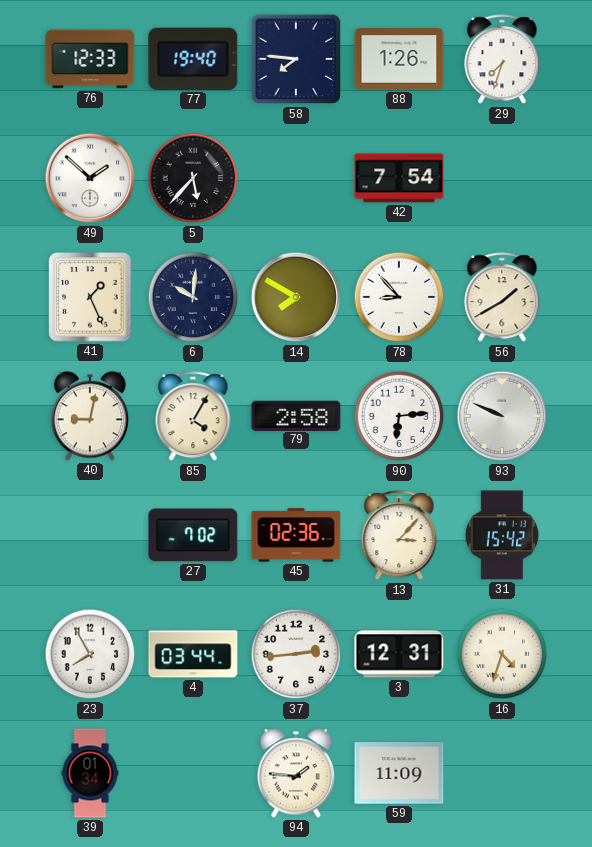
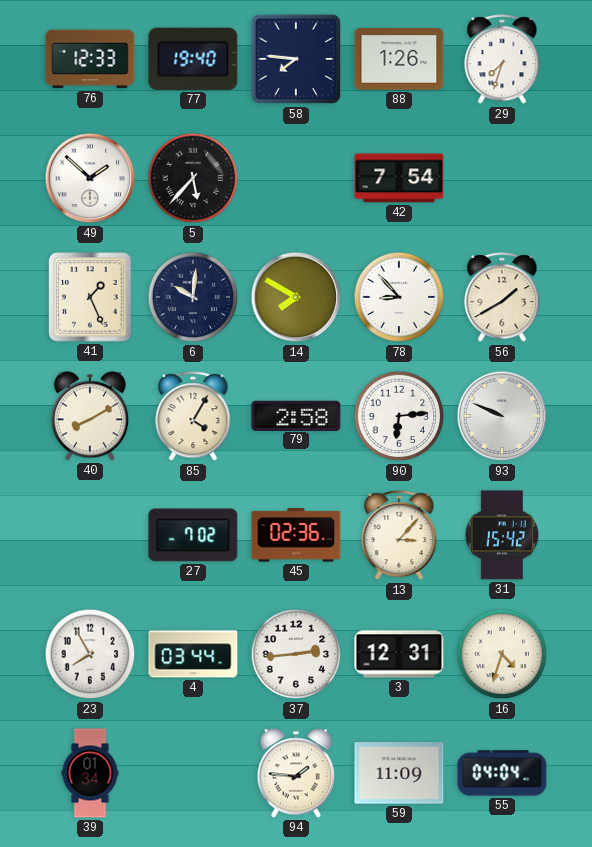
40: 9:02 -> 8:10
55: none -> 04:04
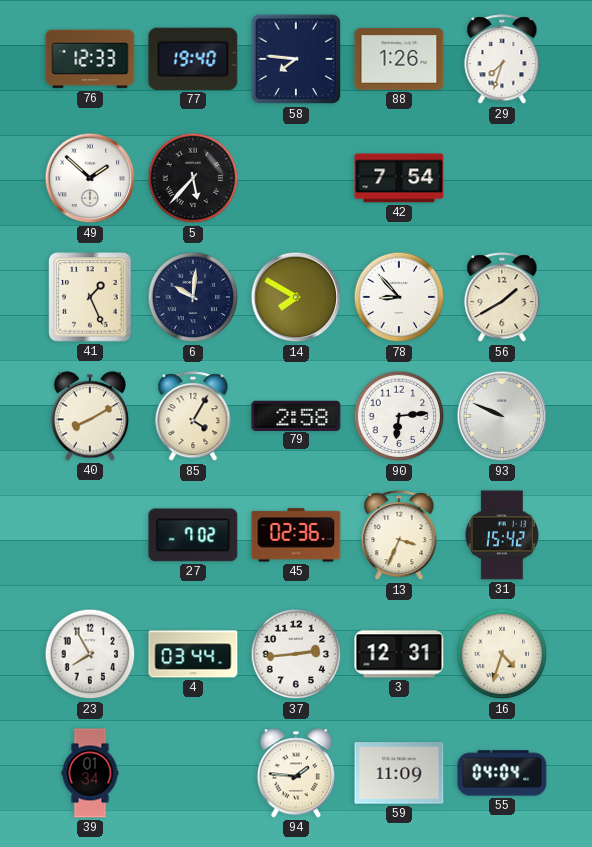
13: 3:07 -> 3:34
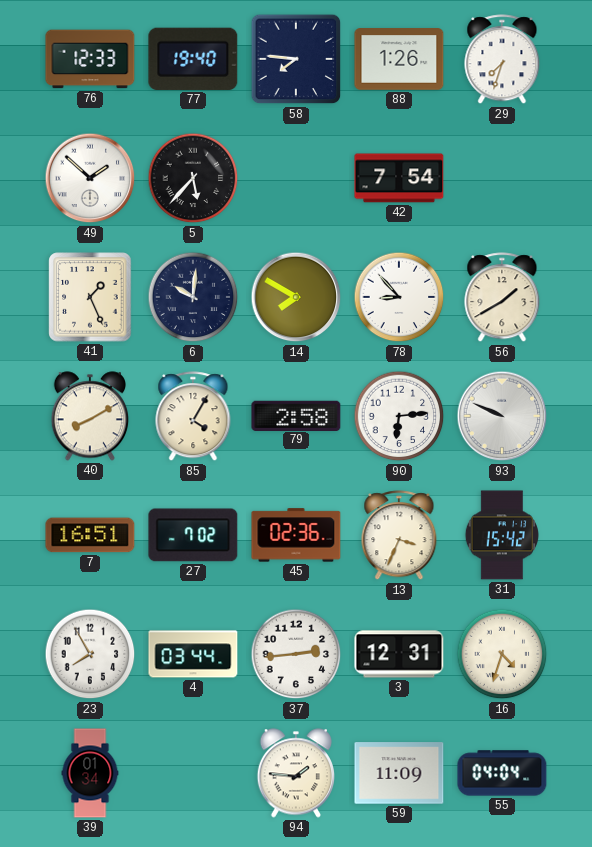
7: none -> 16:51
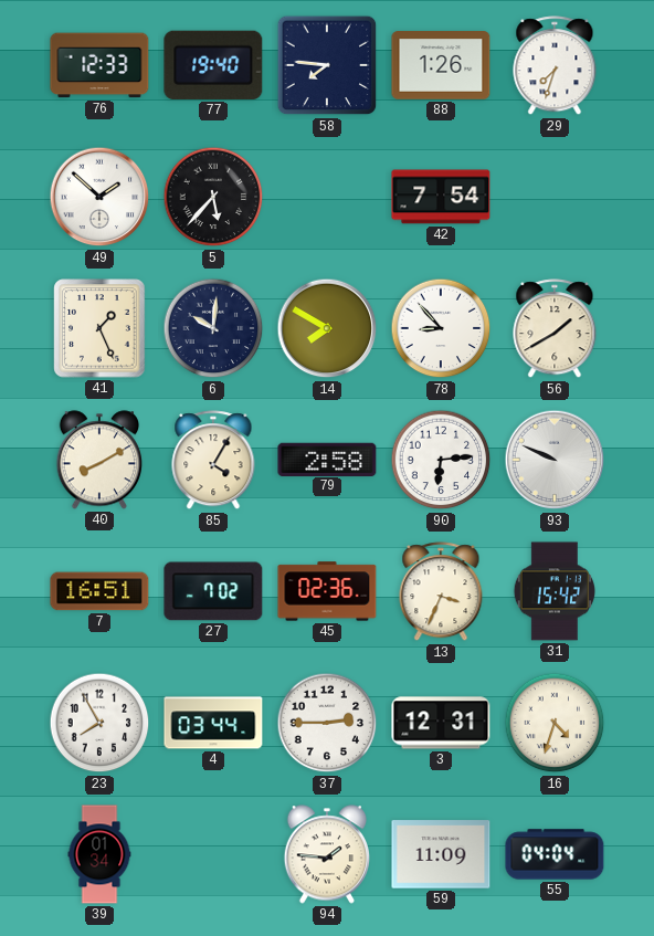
37: 2:44 -> 2:45
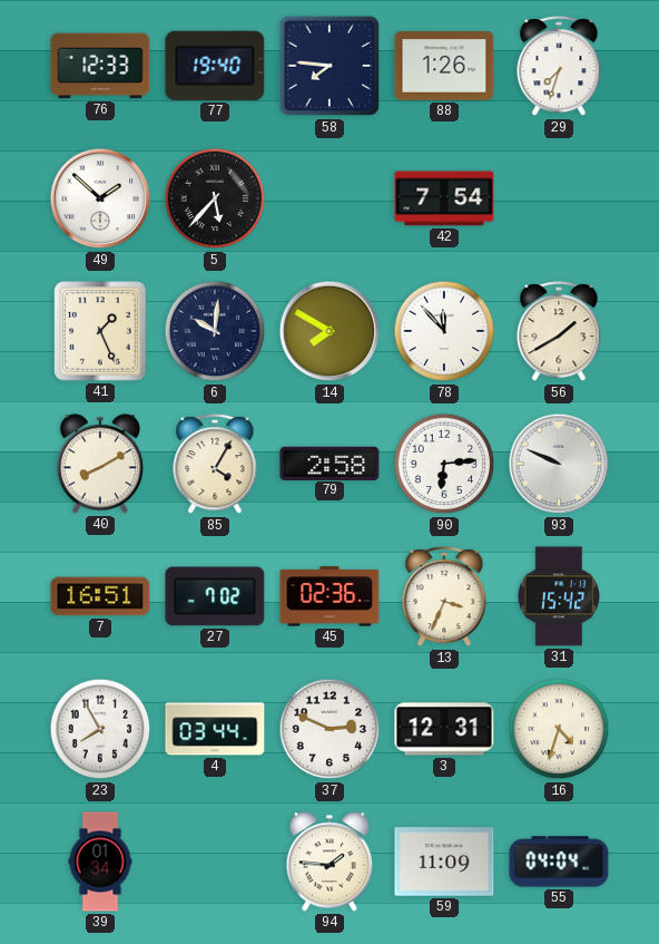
78: 8:53 -> 11:53
37: 2:45 -> 2:49
